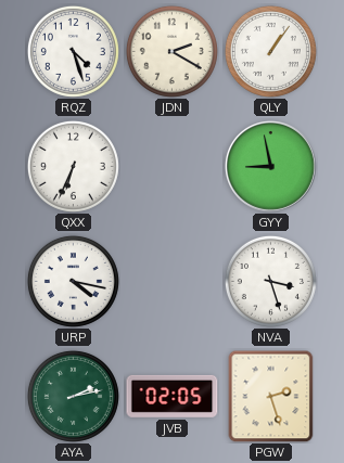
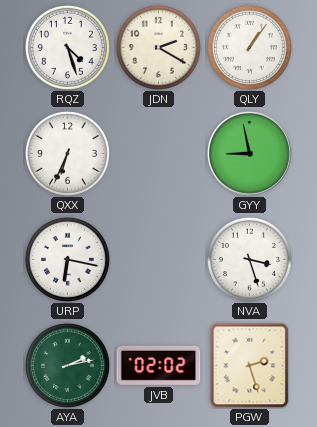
URP: 4:17 -> 6:17
JVB: 02:05 -> 02:02
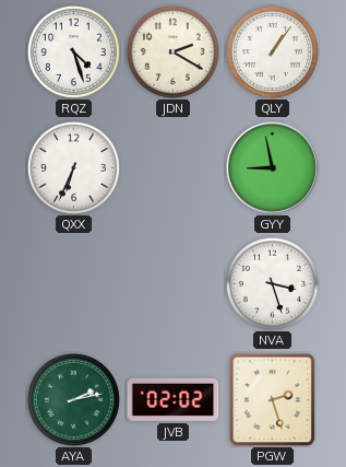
URP: 6:17 -> none
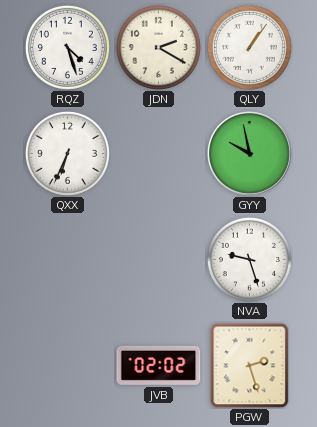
GYY: 8:58 -> 9:58
NVA: 3:27 -> 9:27
AYA: 2:13 -> none
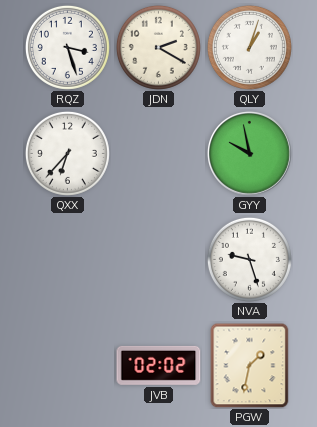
RQZ: 4:27 -> 3:27
QLY: 1:06 -> 1:03
QXX: 6:34 -> 6:37
PGW: 2:27 -> 1:32
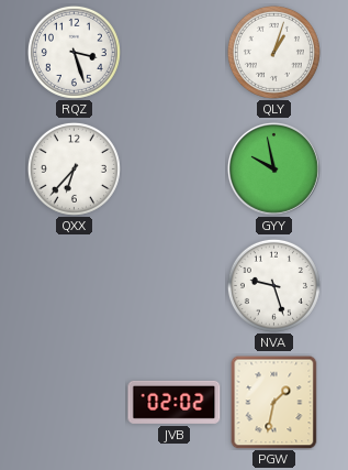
JDN: 2:20 -> none
